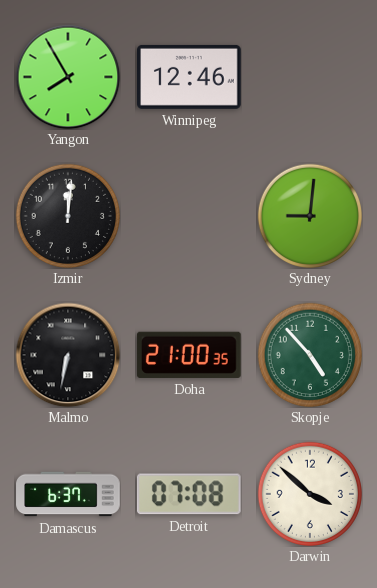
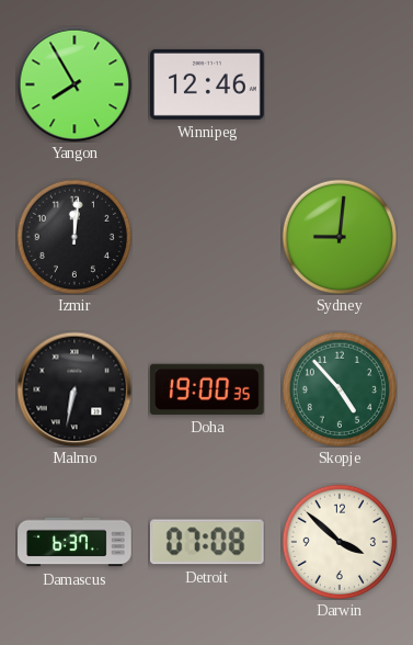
Doha: 21:00 -> 19:00
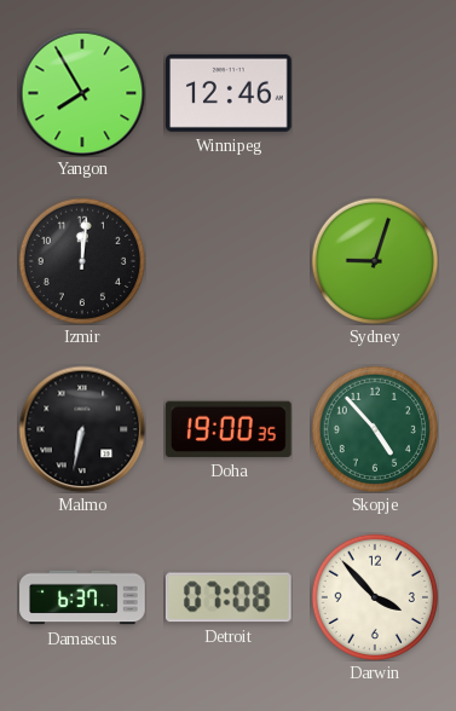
Sydney: 9:01 -> 9:03
Darwin: 3:52 -> 3:53
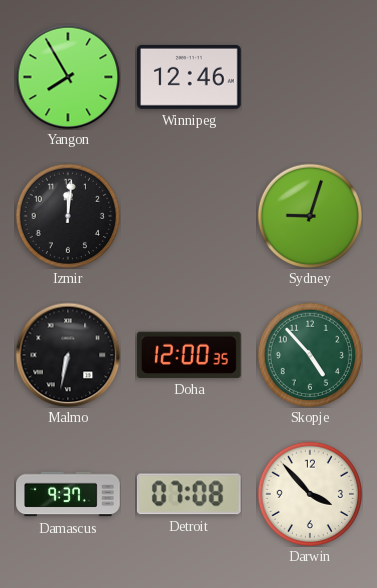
Doha: 19:00 -> 12:00
Damascus: 6:37 -> 9:37
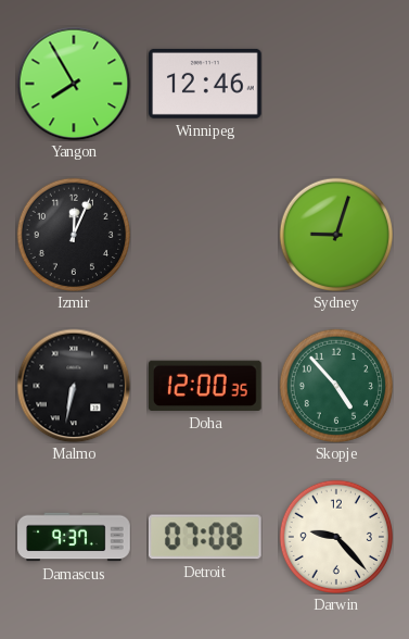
Izmir: 12:01 -> 12:04
Darwin: 3:53 -> 9:23
